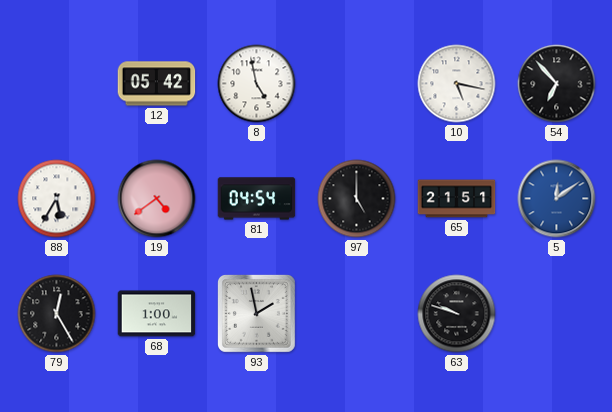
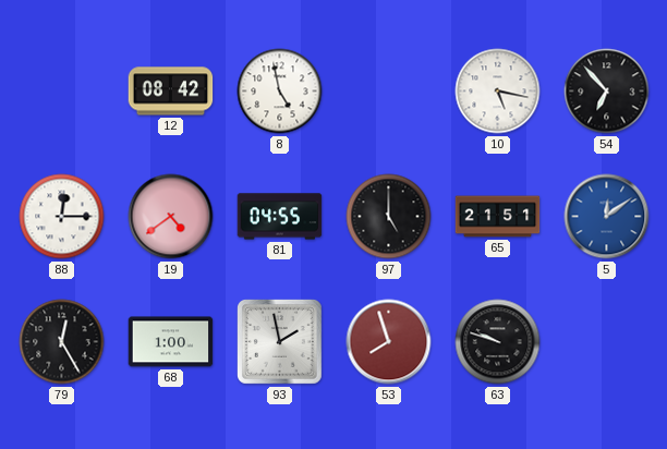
12: 05:42 -> 08:42
88: 5:35 -> 12:15
81: 04:54 -> 04:55
53: none -> 7:57
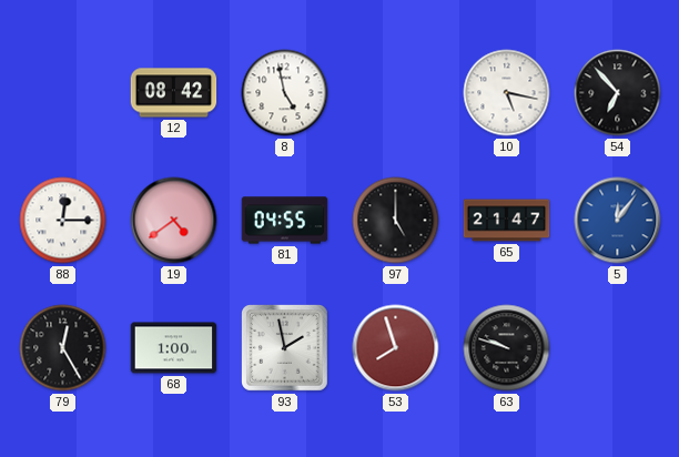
65: 21:51 -> 21:47
5: 12:09 -> 12:06
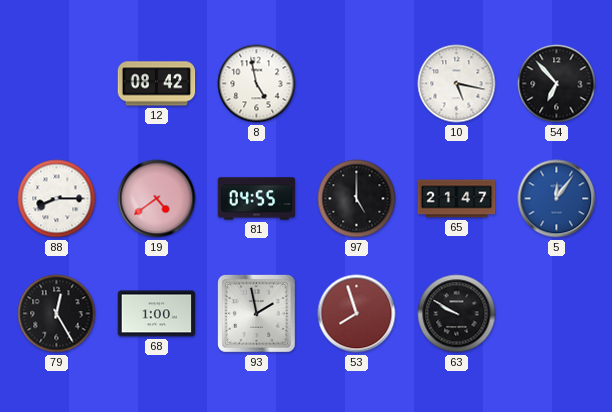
88: 12:15 -> 8:15
63: 9:48 -> 9:50
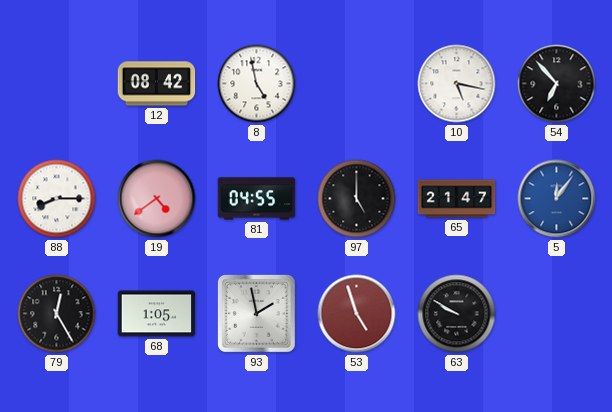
68: 1:00 -> 1:05
53: 7:57 -> 4:57
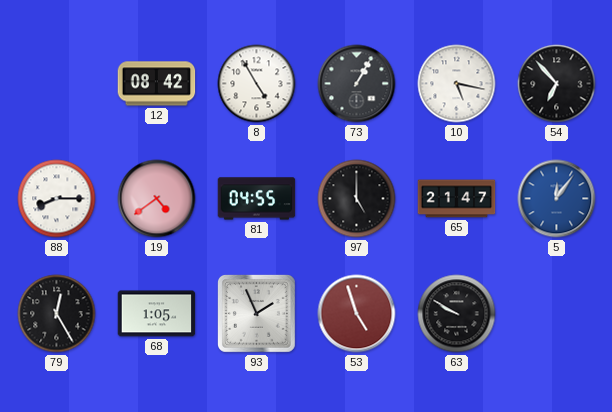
8: 4:58 -> 4:55
73: none -> 1:05
93: 1:58 -> 1:56
